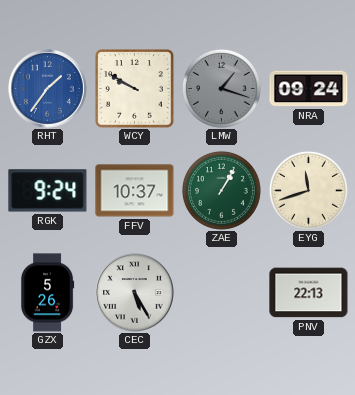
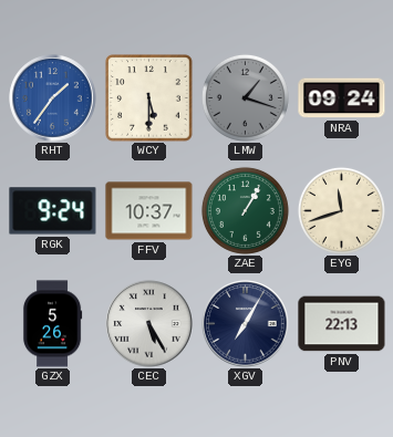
WCY: 9:50 -> 5:30
XGV: none -> 7:05
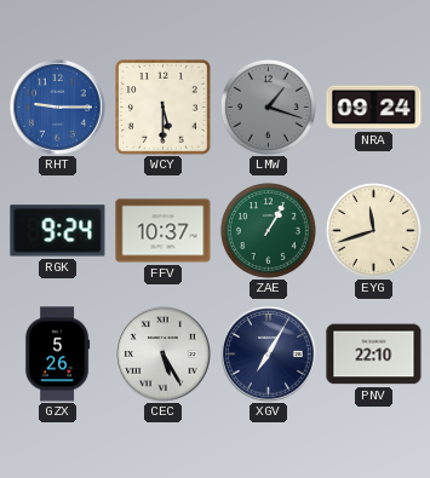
RHT: 1:36 -> 9:15
PNV: 22:13 -> 22:10
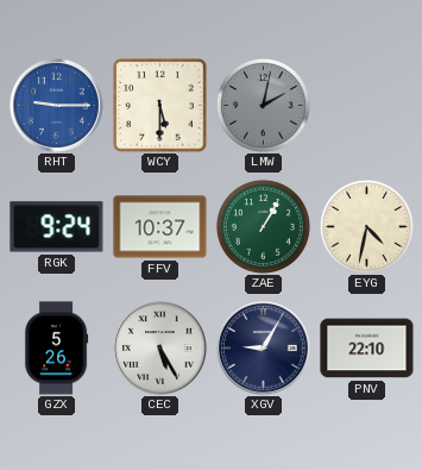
LMW: 1:18 -> 2:02
NRA: 09:24 -> none
EYG: 11:42 -> 4:32
XGV: 7:05 -> 9:05
